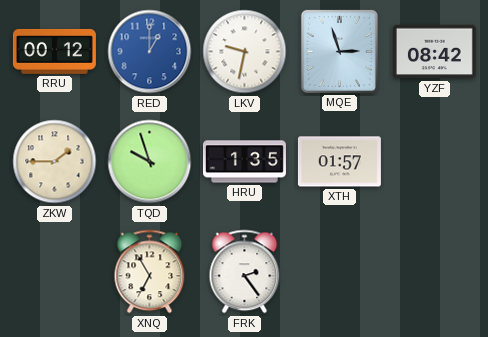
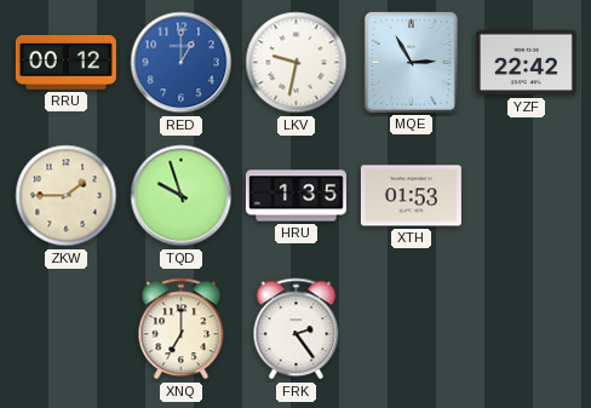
MQE: 2:57 -> 2:55
YZF: 08:42 -> 22:42
XTH: 01:57 -> 01:53
XNQ: 6:55 -> 7:00
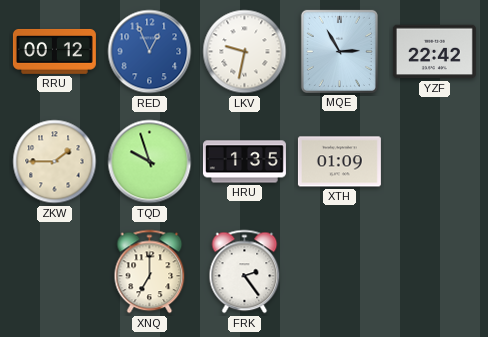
RED: 1:00 -> 12:56
XTH: 01:53 -> 01:09
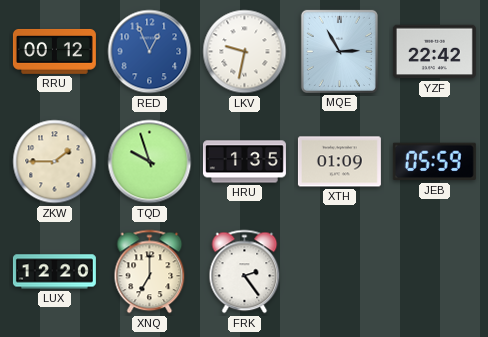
JEB: none -> 05:59
LUX: none -> 12:20
